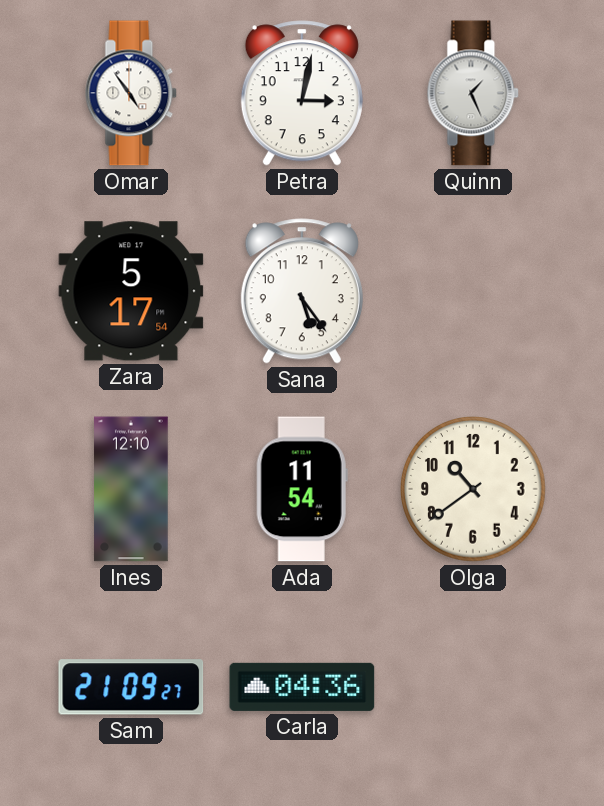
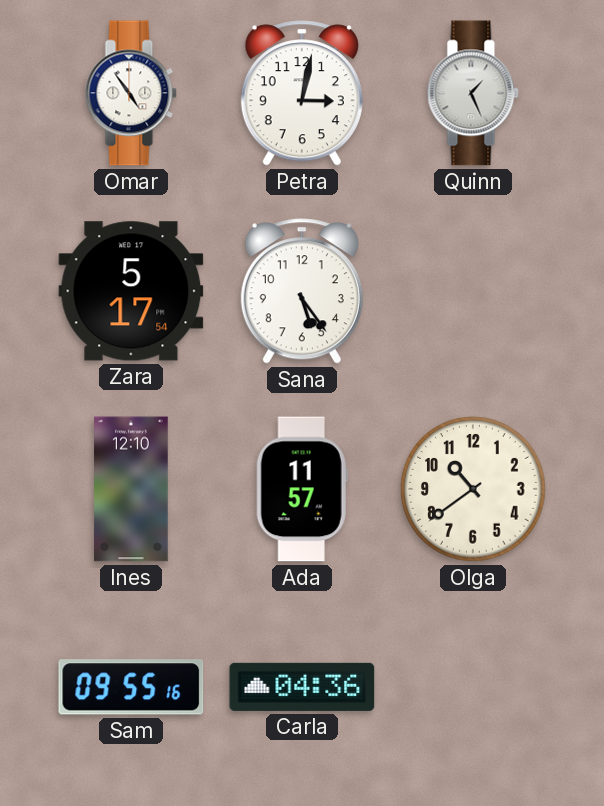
Ada: 11:54 -> 11:57
Sam: 21:09 -> 09:55
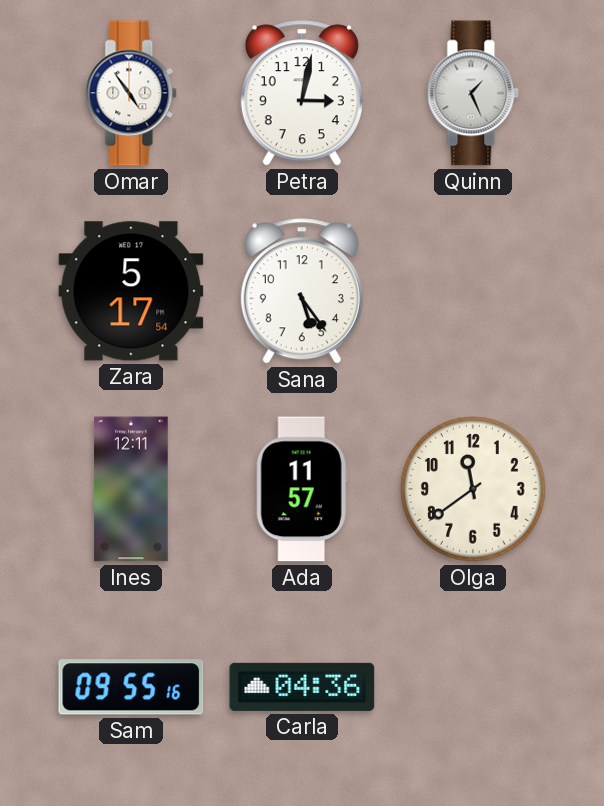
Ines: 12:10 -> 12:11
Olga: 10:39 -> 11:39
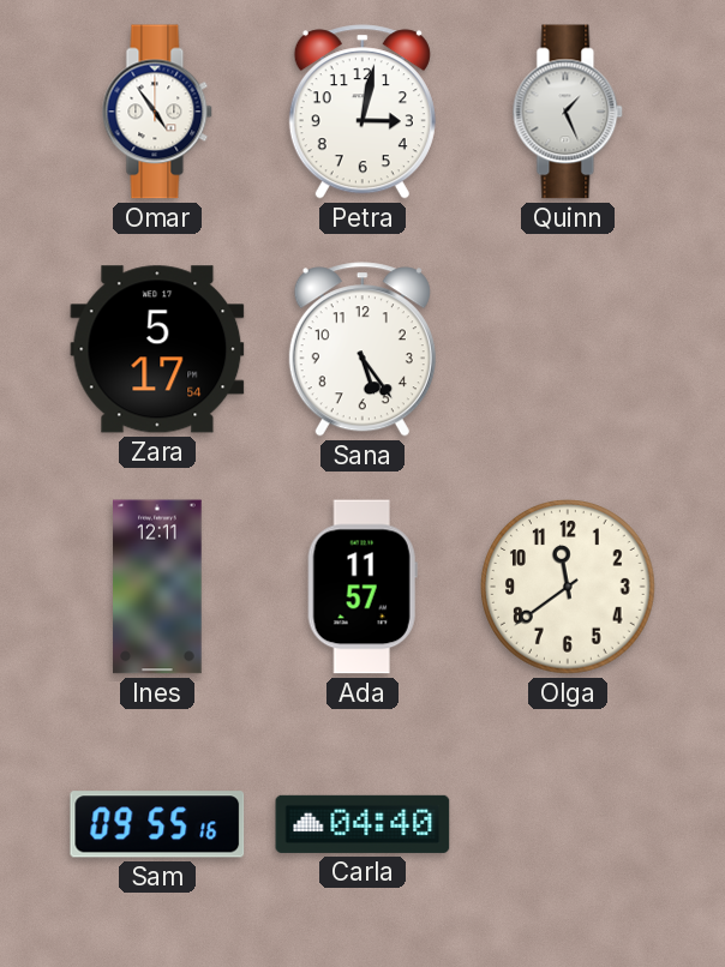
Carla: 04:36 -> 04:40
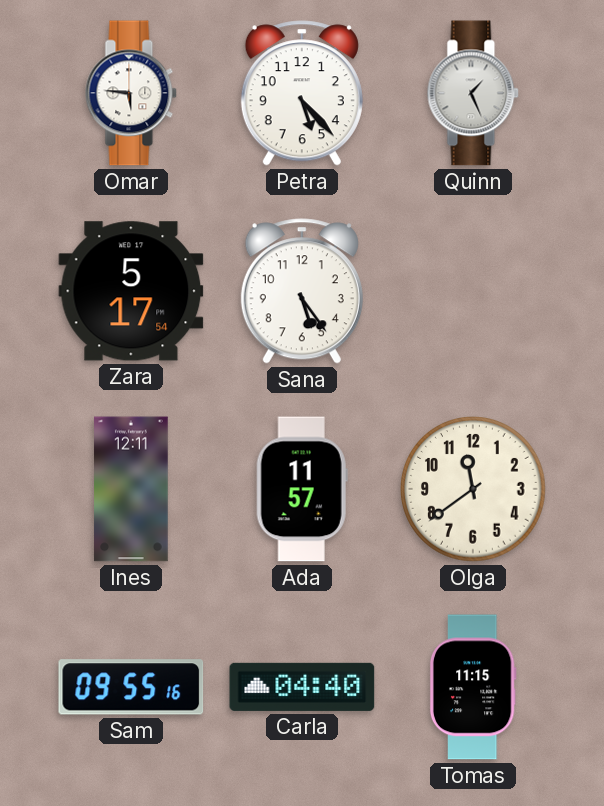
Omar: 4:54 -> 5:46
Petra: 3:02 -> 5:23
Tomas: none -> 11:15
